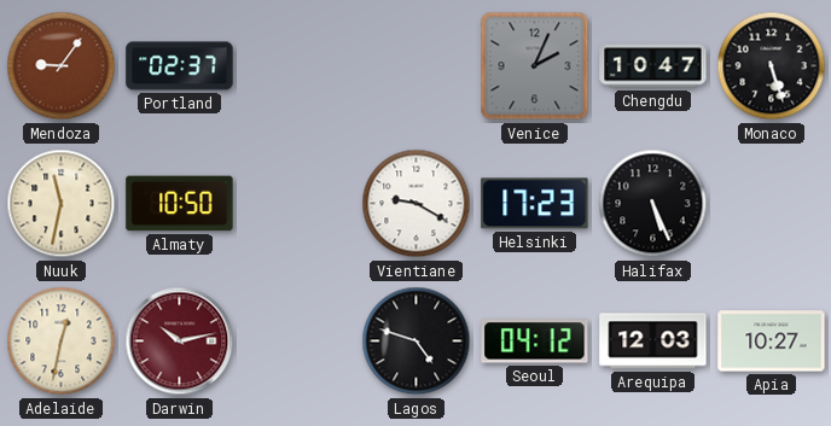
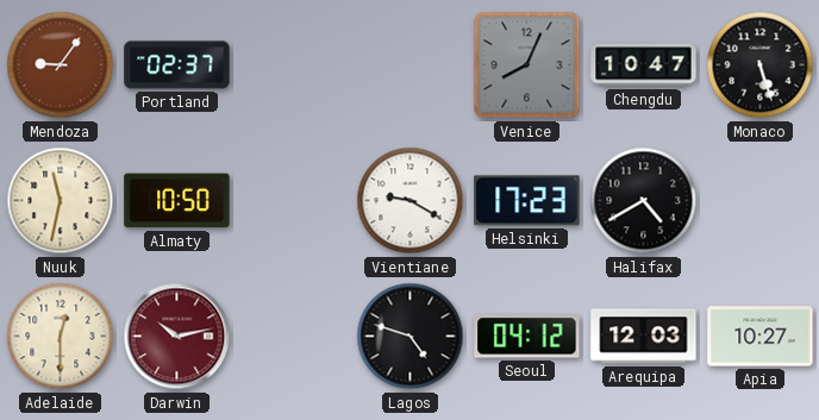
Venice: 2:04 -> 8:04
Halifax: 5:26 -> 4:40
Adelaide: 12:32 -> 12:30
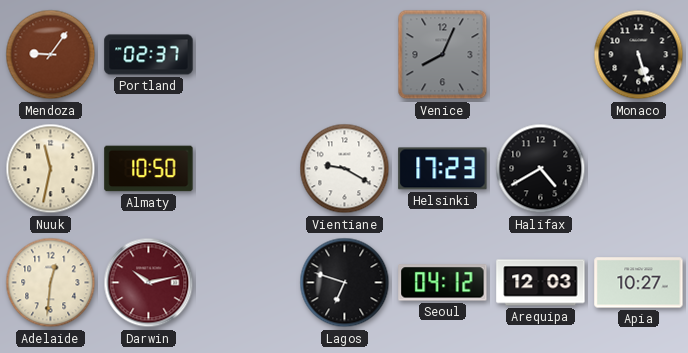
Chengdu: 10:47 -> none
Adelaide: 12:30 -> 12:31
Lagos: 4:48 -> 6:48
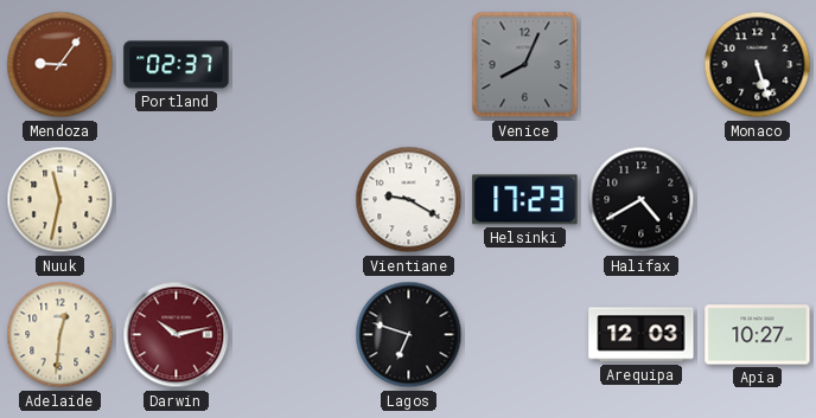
Almaty: 10:50 -> none
Seoul: 04:12 -> none
